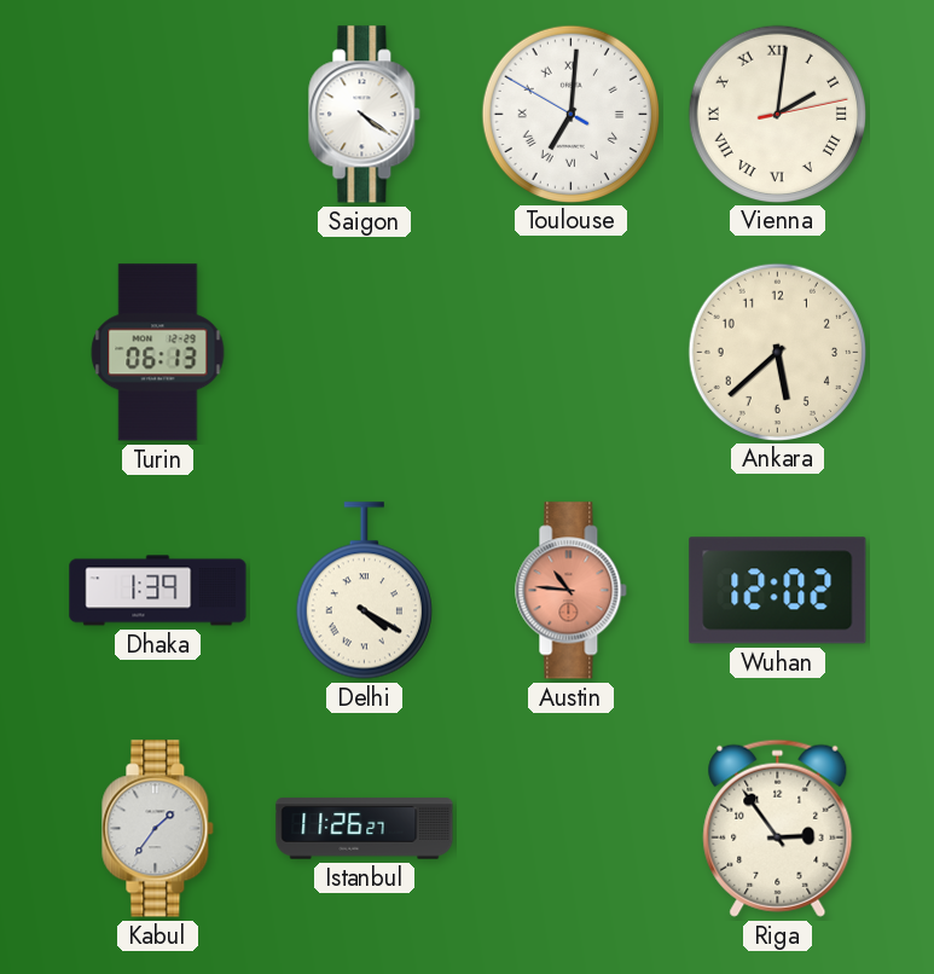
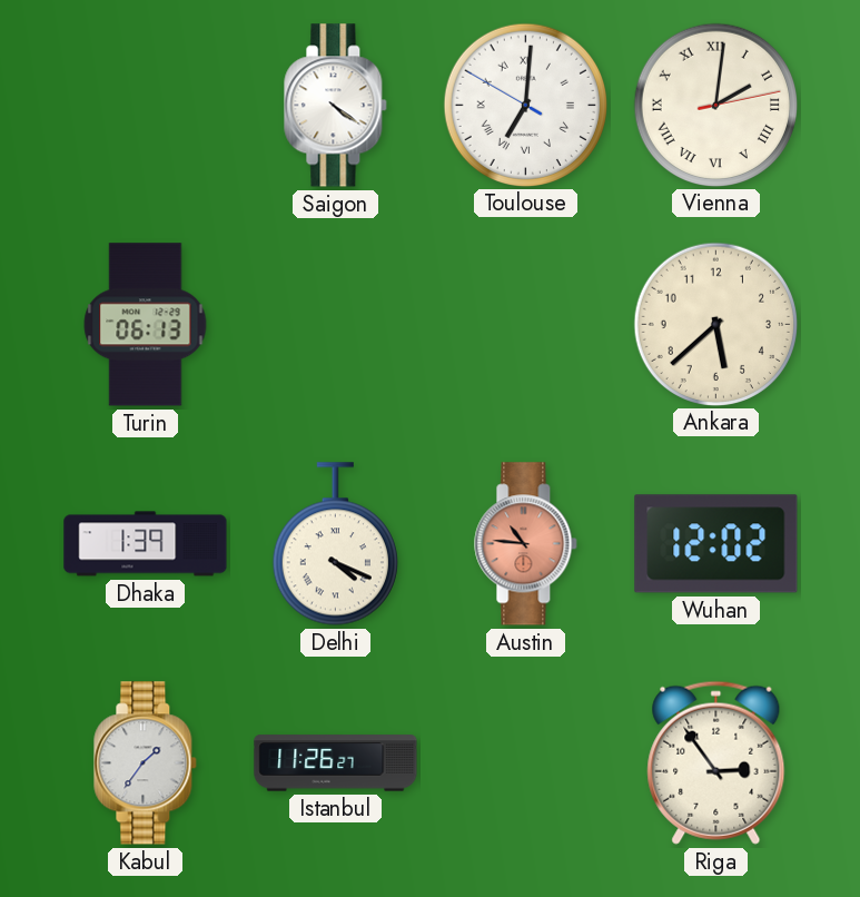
Delhi: 4:20 -> 4:19
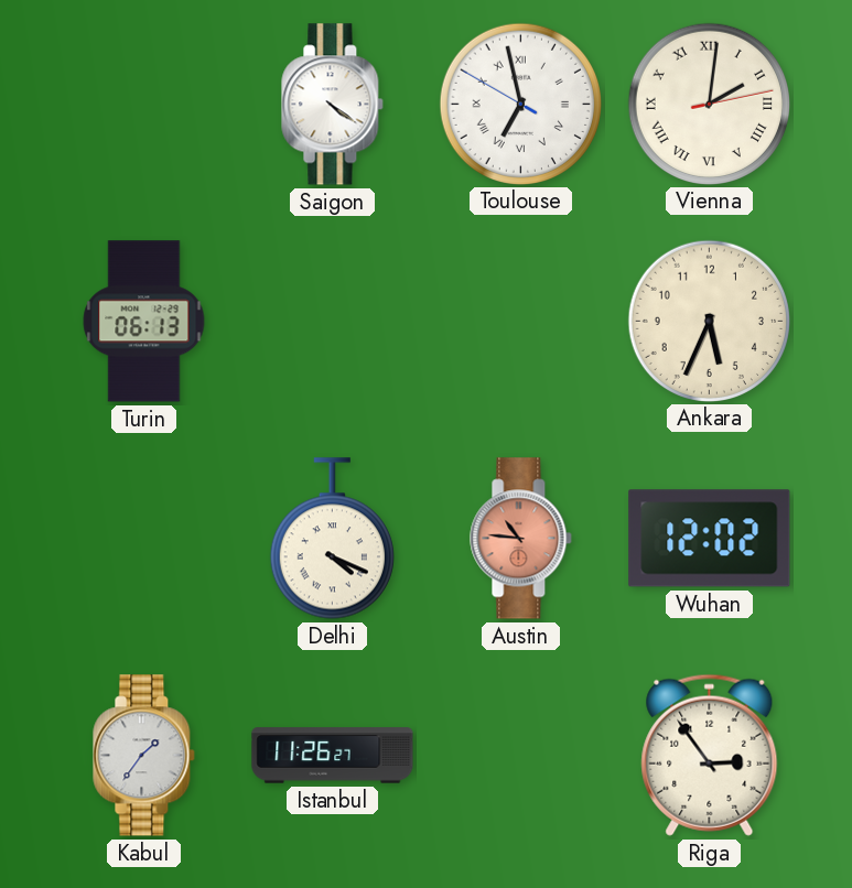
Toulouse: 7:00 -> 6:57
Ankara: 5:38 -> 5:34
Dhaka: 1:39 -> none
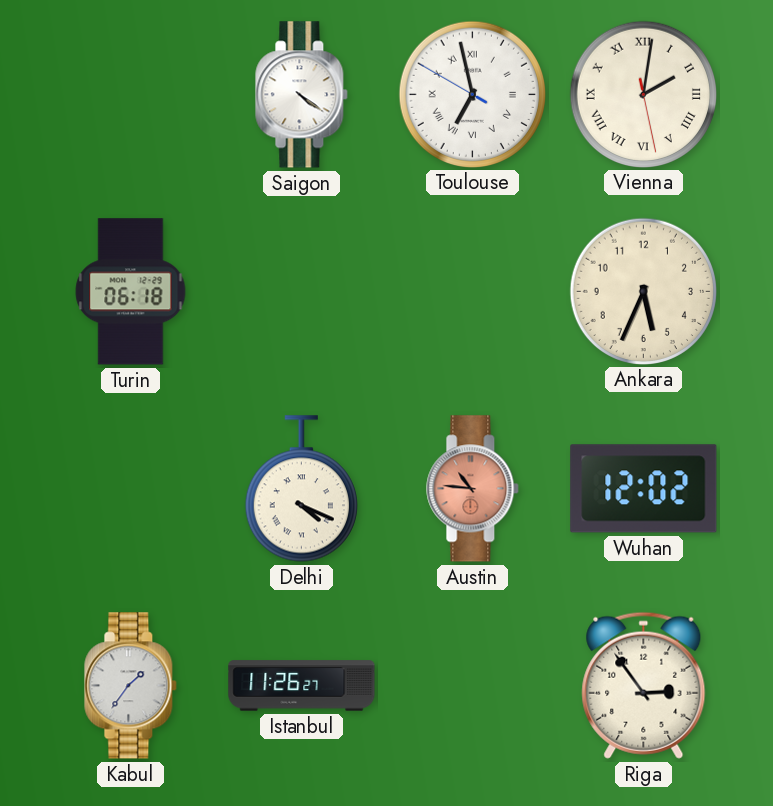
Vienna: 2:01:13 -> 2:01:28
Turin: 06:13 -> 06:18
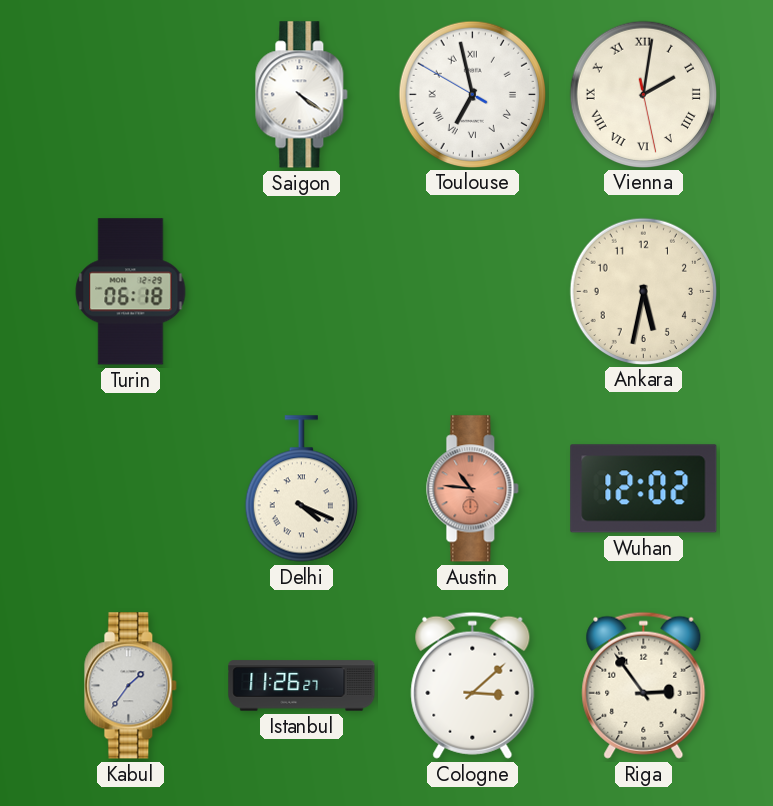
Ankara: 5:34 -> 5:32
Cologne: none -> 3:08
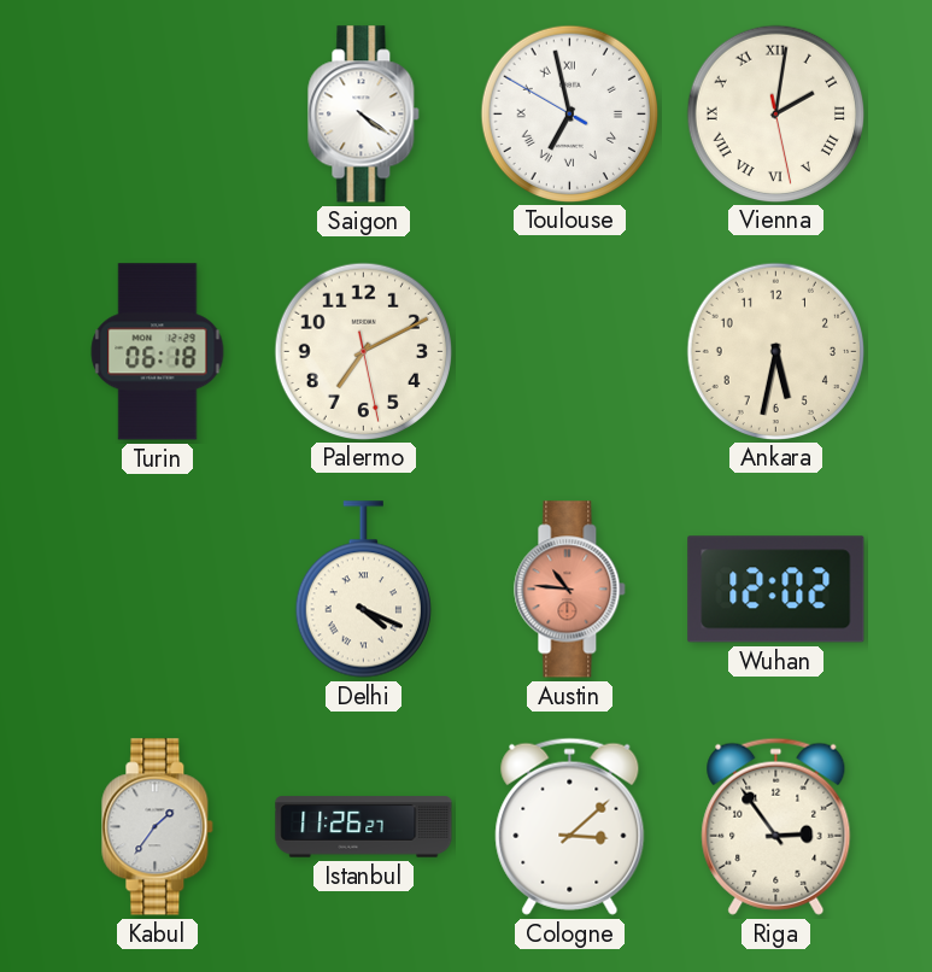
Palermo: none -> 7:10
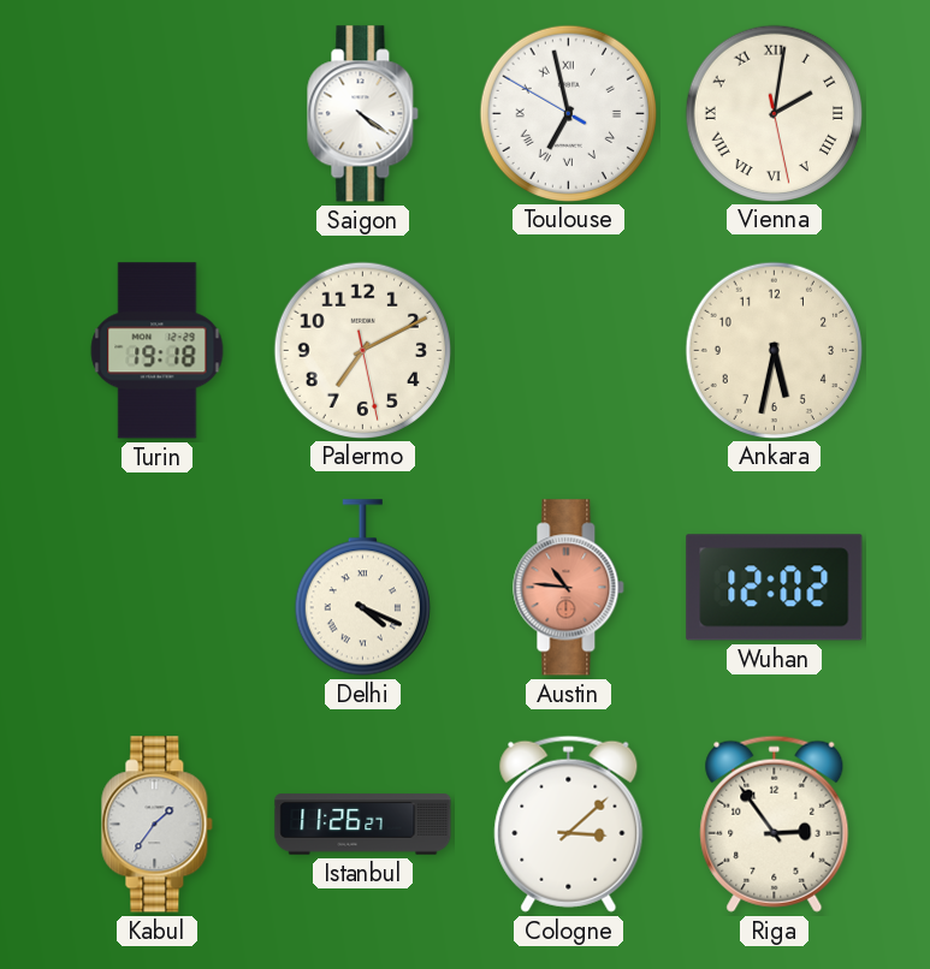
Turin: 06:18 -> 19:18
